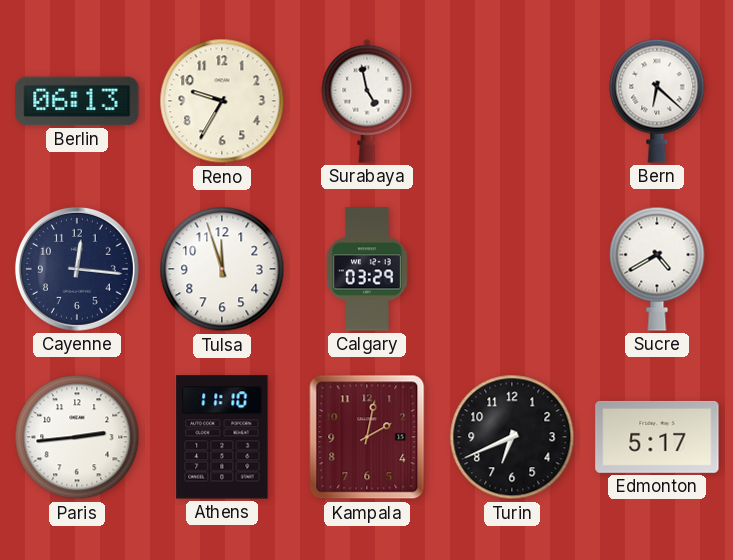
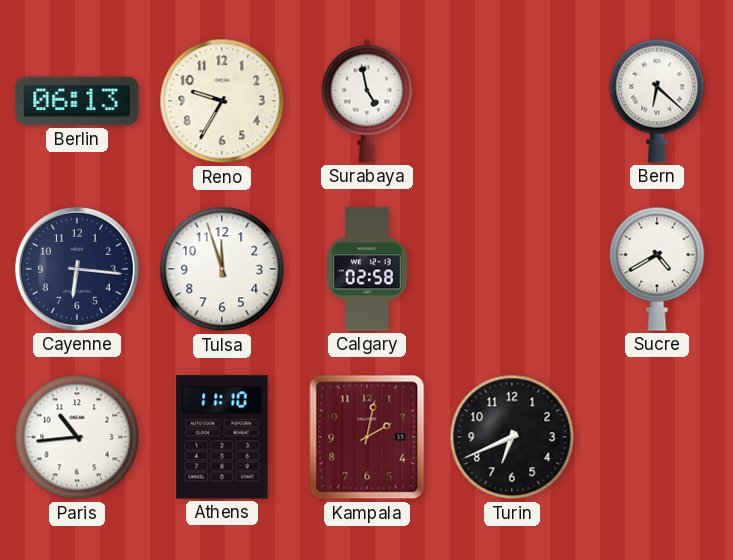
Cayenne: 12:16 -> 6:16
Calgary: 03:29 -> 02:58
Paris: 2:44 -> 10:44
Edmonton: 5:17 -> none
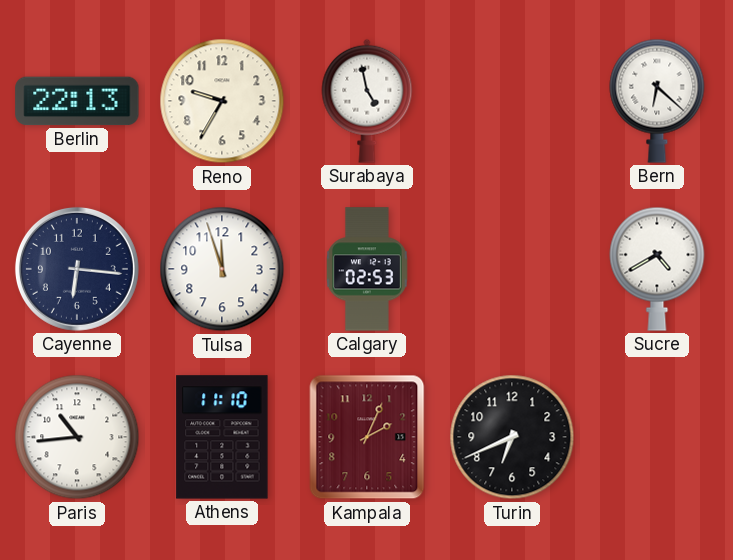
Berlin: 06:13 -> 22:13
Calgary: 02:58 -> 02:53
Kampala: 2:02 -> 2:04
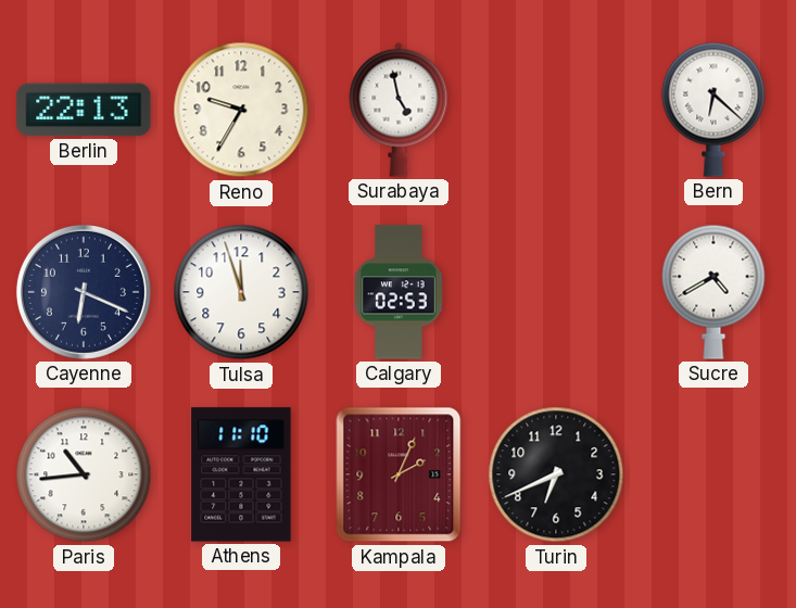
Cayenne: 6:16 -> 6:19
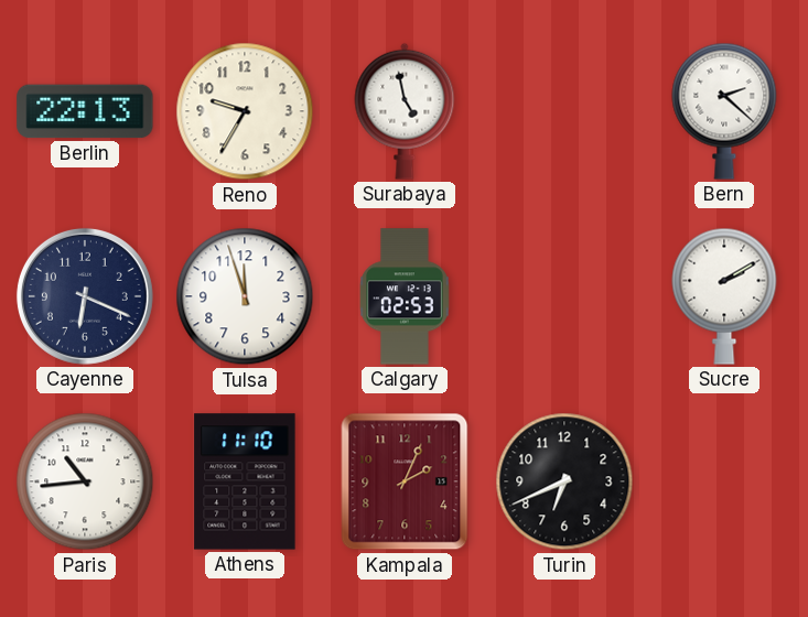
Bern: 6:22 -> 2:22
Sucre: 4:40 -> 2:10
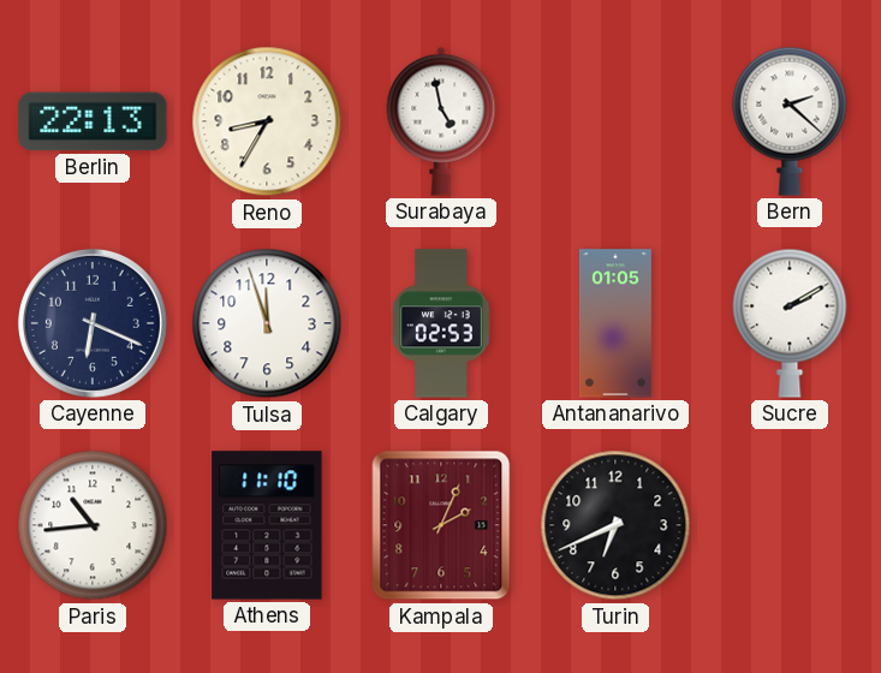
Reno: 9:35 -> 8:35
Antananarivo: none -> 01:05
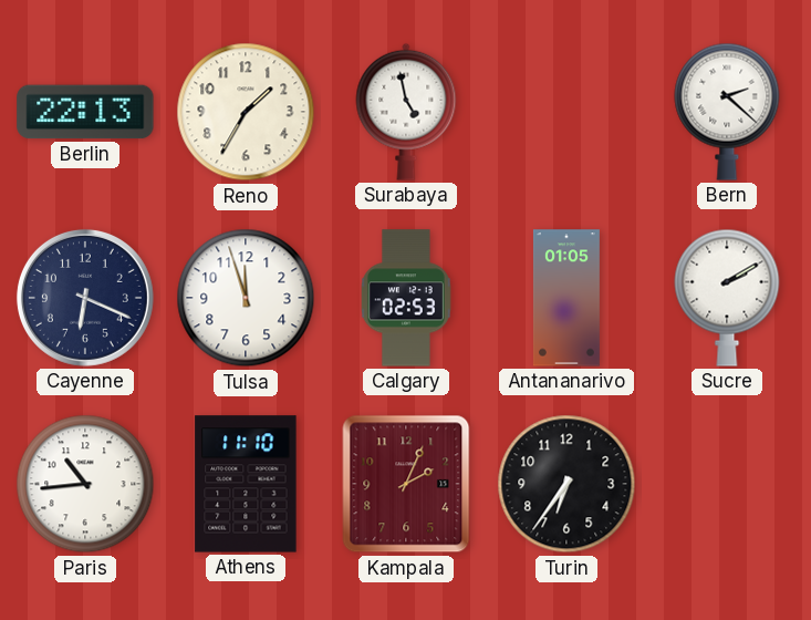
Reno: 8:35 -> 1:35
Turin: 6:41 -> 6:36
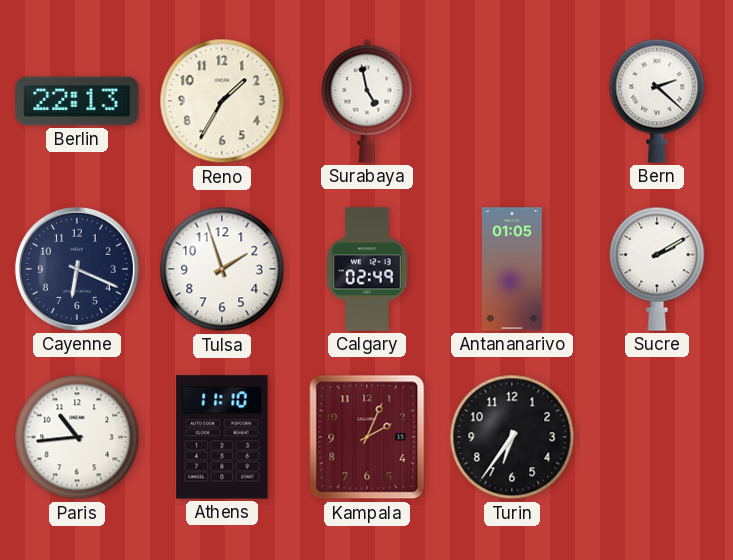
Tulsa: 11:57 -> 1:57
Calgary: 02:53 -> 02:49
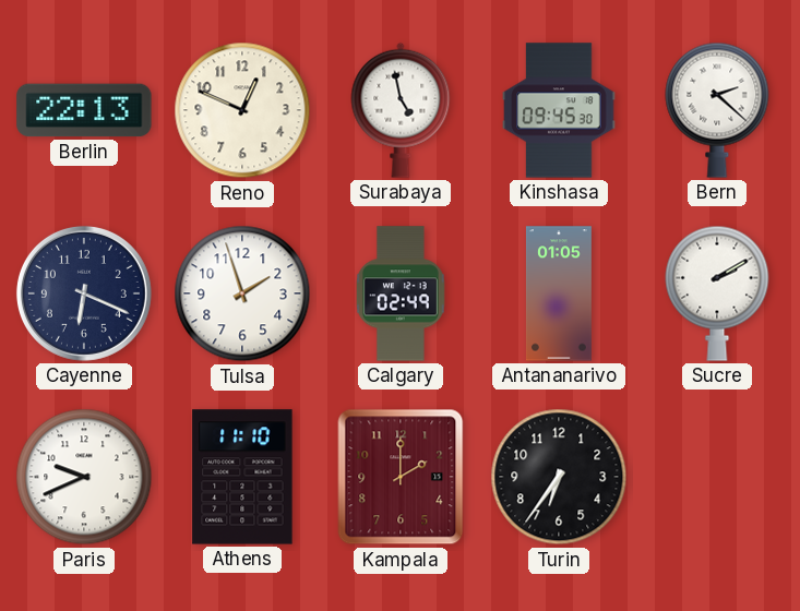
Reno: 1:35 -> 12:49
Kinshasa: none -> 09:45
Paris: 10:44 -> 9:41
Kampala: 2:04 -> 2:00
